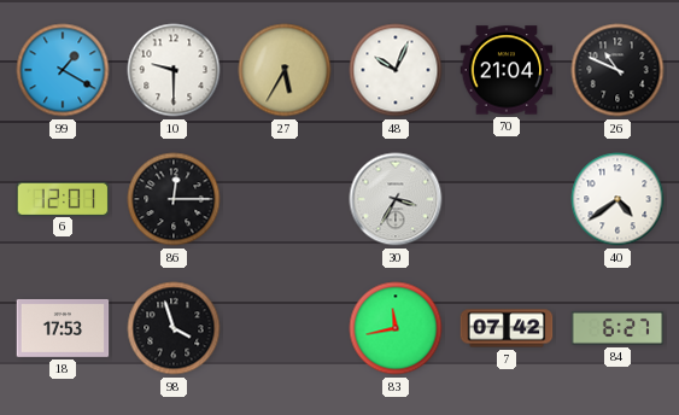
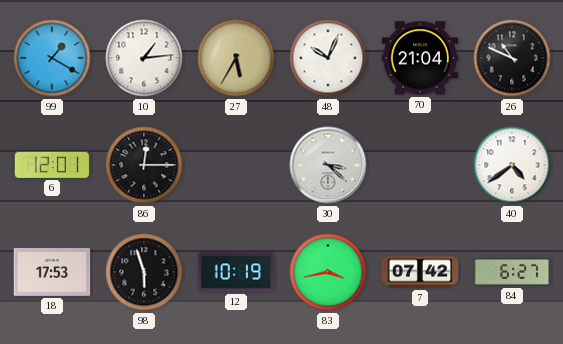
10: 9:30 -> 1:14
30: 3:35 -> 3:22
98: 3:57 -> 5:57
12: none -> 10:19
83: 11:43 -> 3:43
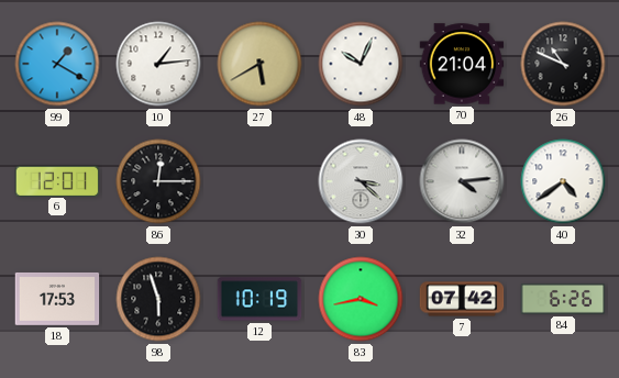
27: 5:35 -> 5:40
32: none -> 4:14
84: 6:27 -> 6:26
